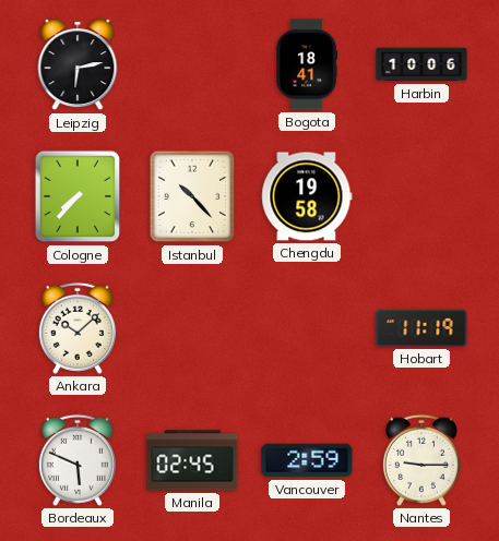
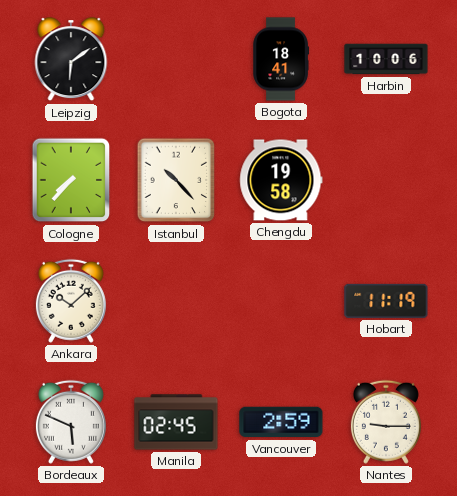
Leipzig: 6:13 -> 6:09
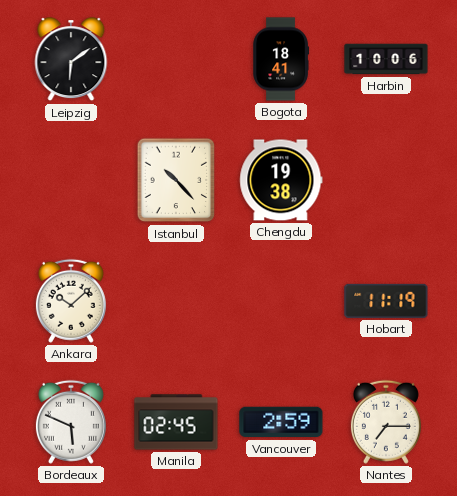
Cologne: 7:37 -> none
Chengdu: 19:58 -> 19:38
Nantes: 9:15 -> 7:15
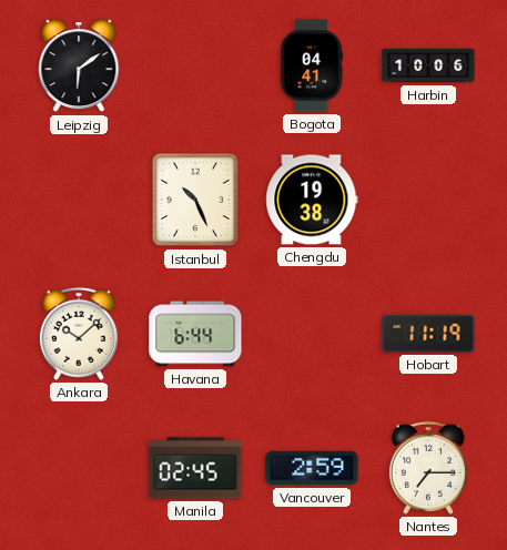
Bogota: 18:41 -> 04:41
Istanbul: 10:23 -> 10:26
Havana: none -> 6:44
Bordeaux: 5:49 -> none
